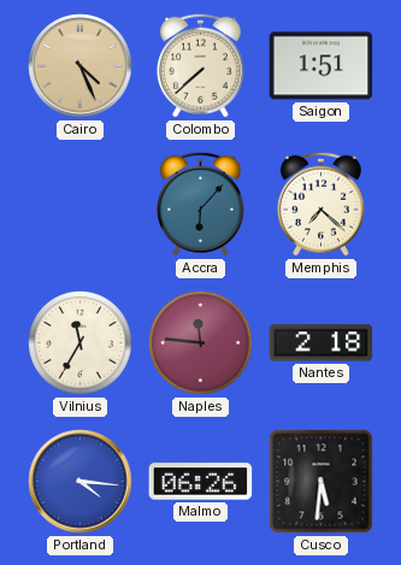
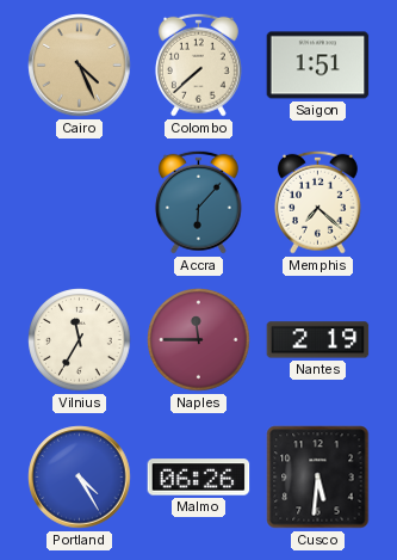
Naples: 11:46 -> 11:45
Nantes: 2:18 -> 2:19
Portland: 4:16 -> 4:25
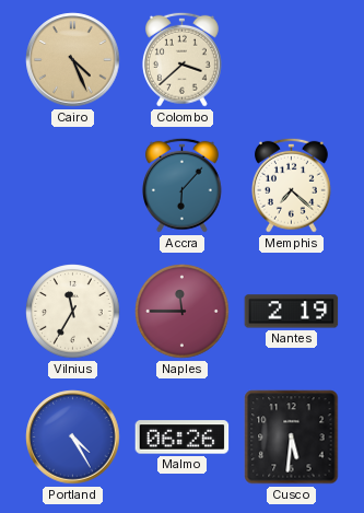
Colombo: 7:38 -> 3:38
Saigon: 1:51 -> none
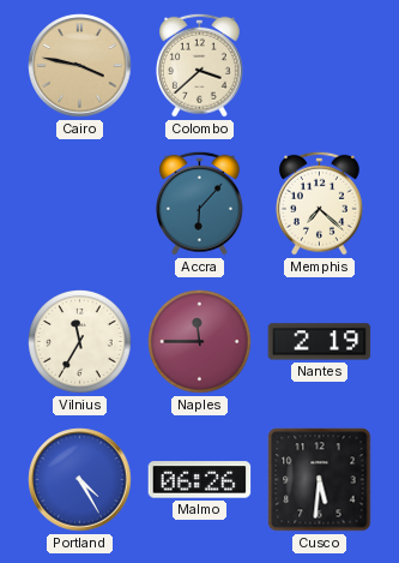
Cairo: 4:26 -> 3:47
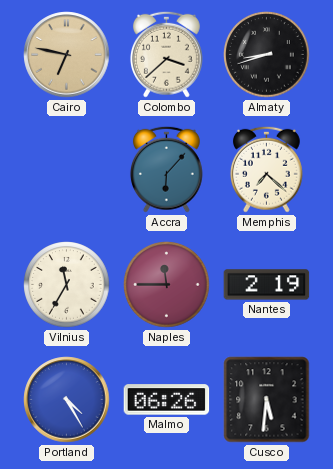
Cairo: 3:47 -> 6:47
Almaty: none -> 8:42
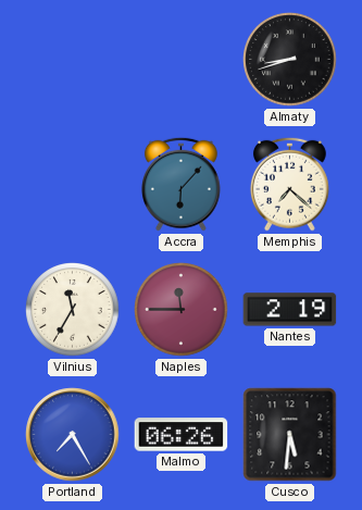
Cairo: 6:47 -> none
Colombo: 3:38 -> none
Portland: 4:25 -> 7:25
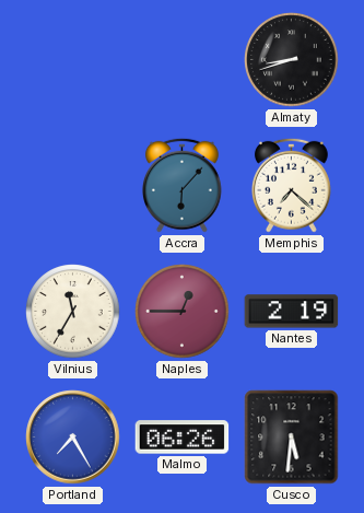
Naples: 11:45 -> 12:45
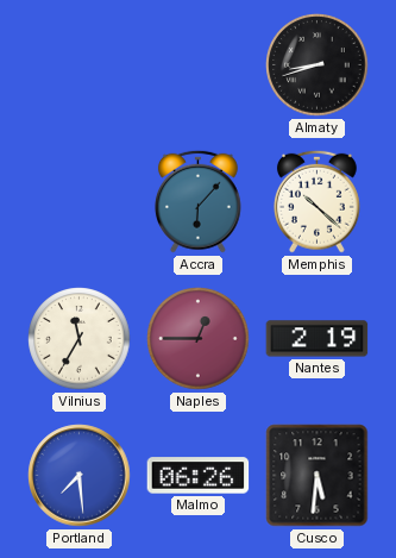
Memphis: 7:22 -> 10:22
Portland: 7:25 -> 7:29
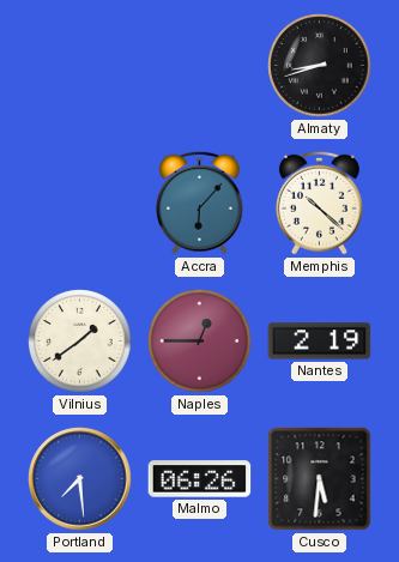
Vilnius: 11:35 -> 1:39
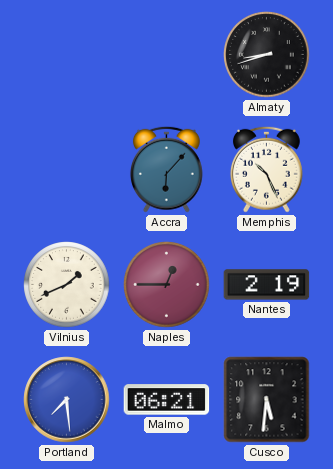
Memphis: 10:22 -> 10:26
Vilnius: 1:39 -> 1:41
Malmo: 06:26 -> 06:21
